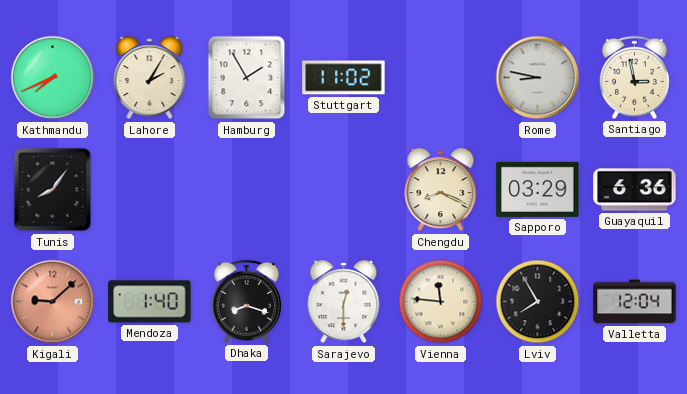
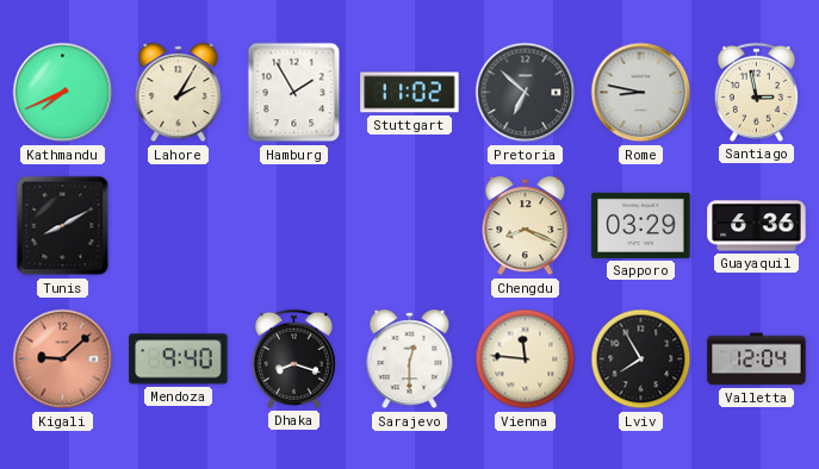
Pretoria: none -> 6:52
Tunis: 8:06 -> 8:10
Mendoza: 1:40 -> 9:40
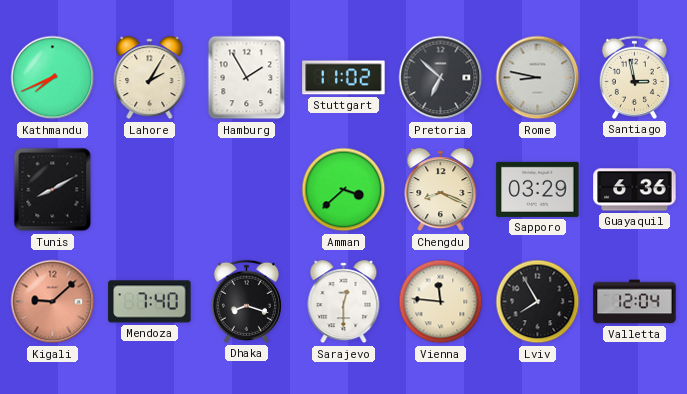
Amman: none -> 3:38
Mendoza: 9:40 -> 7:40
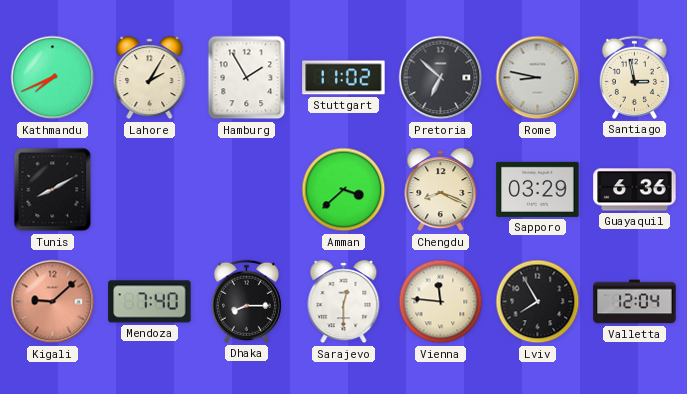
Dhaka: 8:18 -> 8:15
